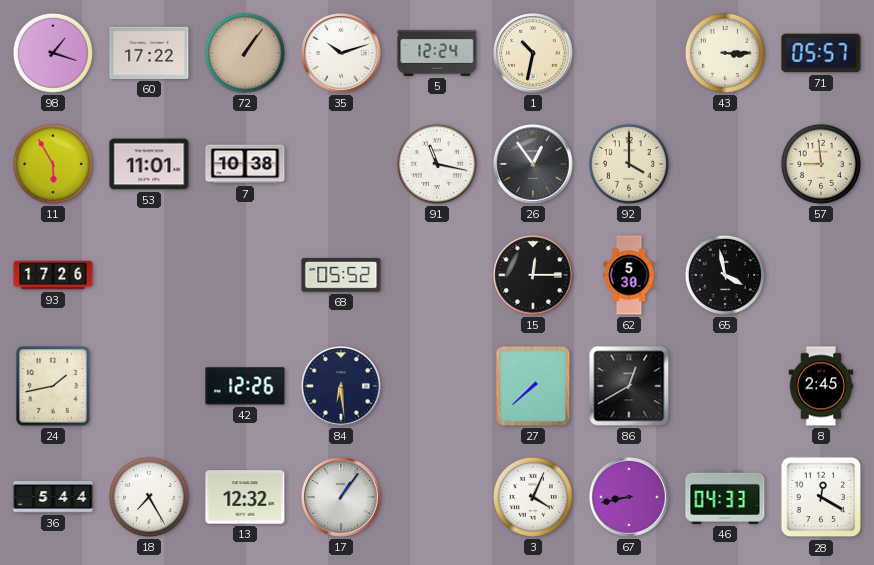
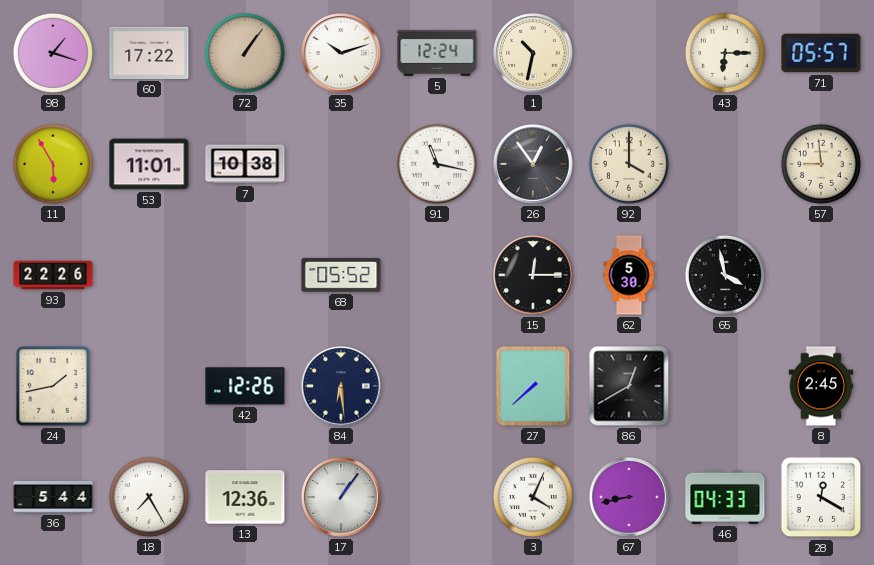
43: 3:15 -> 6:15
93: 17:26 -> 22:26
13: 12:32 -> 12:36
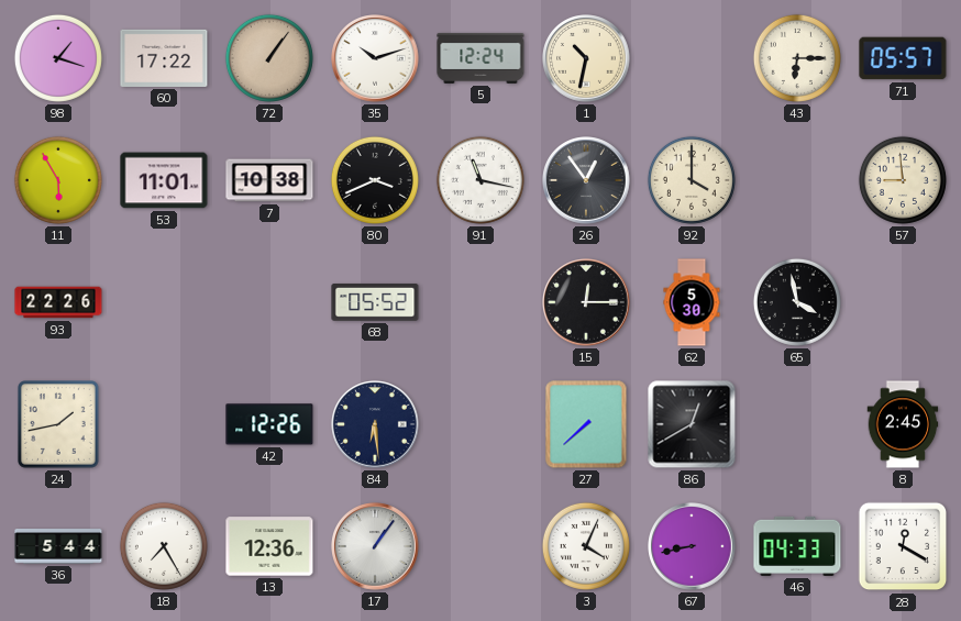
80: none -> 3:41
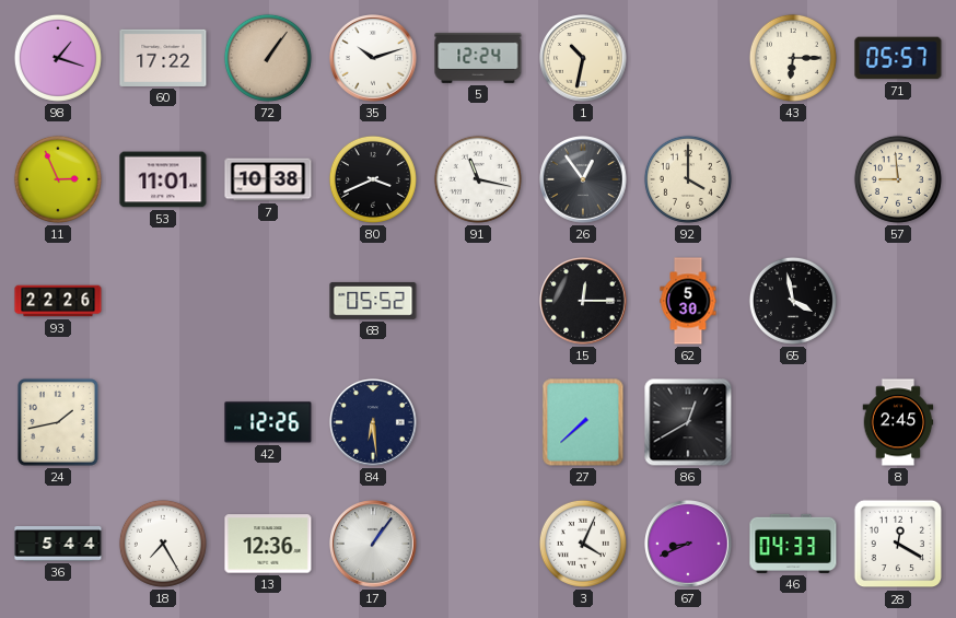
11: 5:55 -> 2:56
67: 8:43 -> 8:41
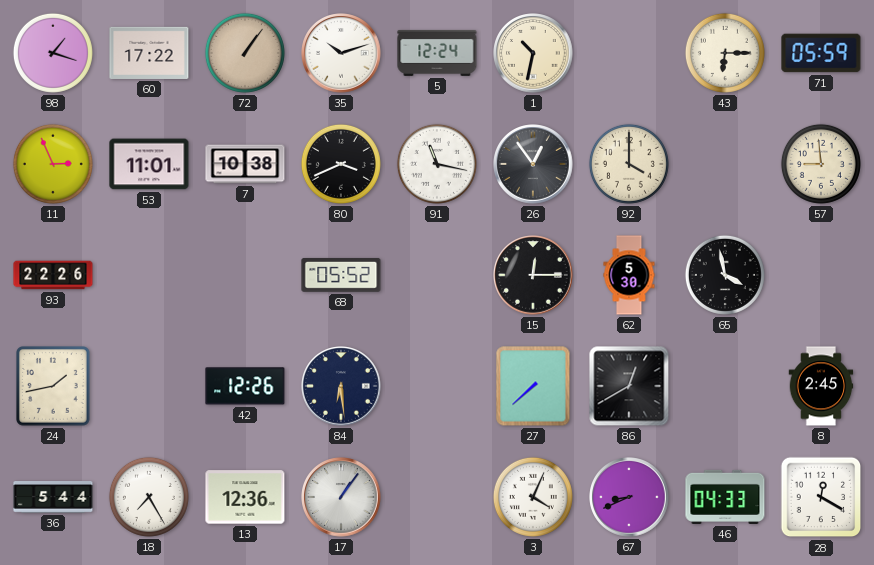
71: 05:57 -> 05:59
